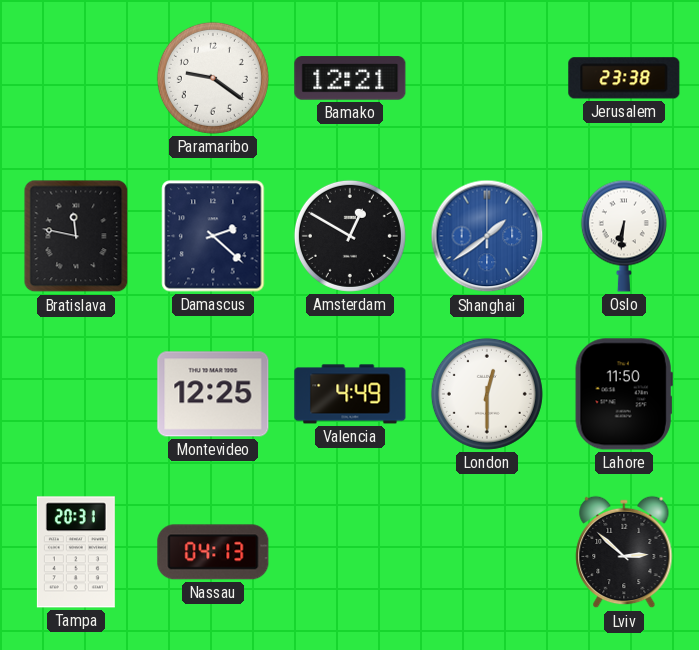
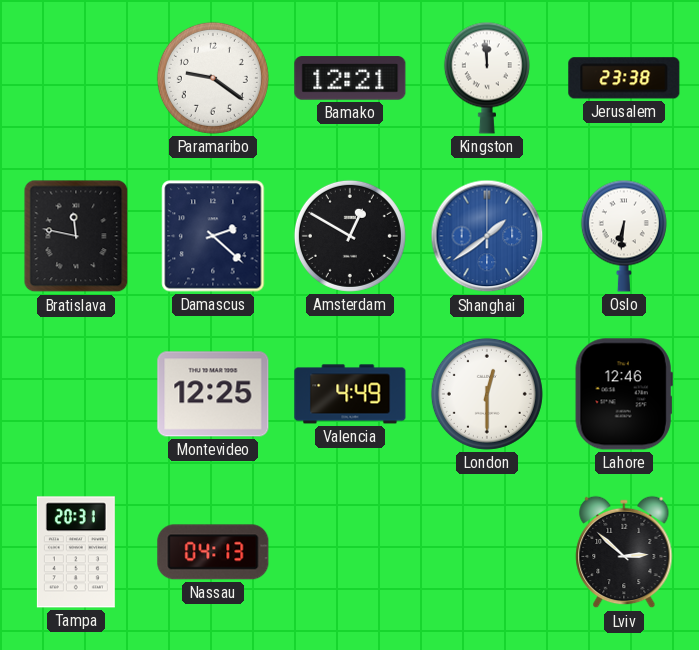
Kingston: none -> 11:59
Lahore: 11:50 -> 12:46
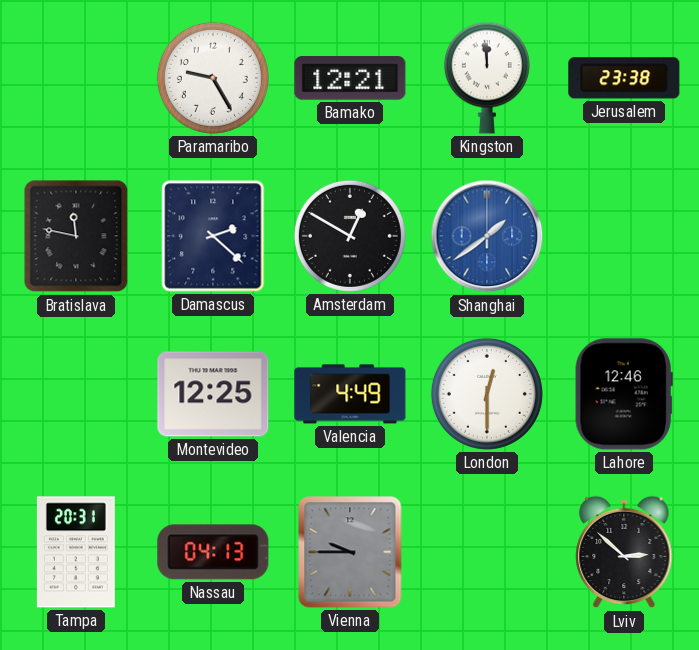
Paramaribo: 9:21 -> 9:25
Oslo: 6:31 -> none
Vienna: none -> 9:45
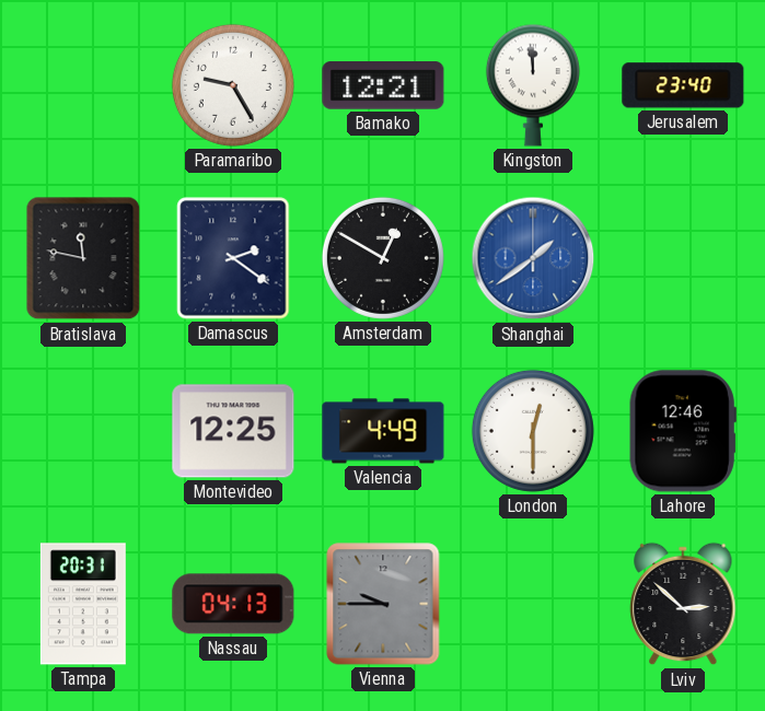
Jerusalem: 23:38 -> 23:40
Damascus: 2:22 -> 2:21
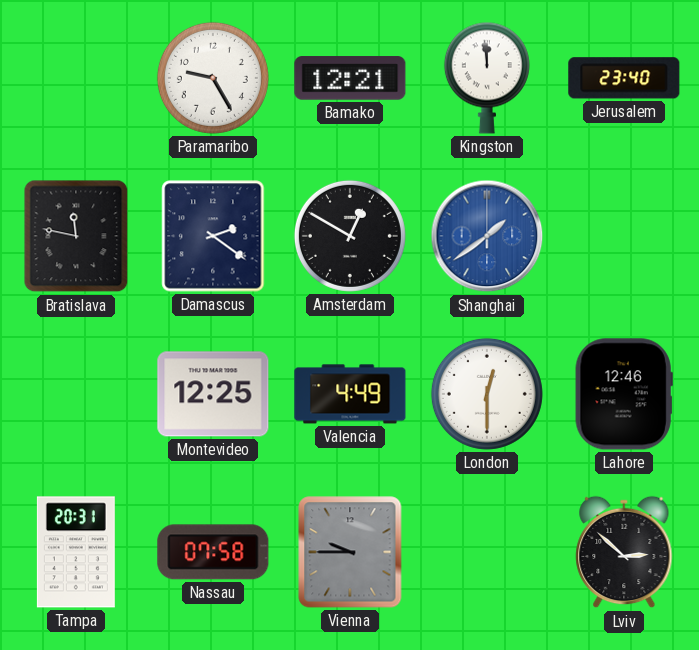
Nassau: 04:13 -> 07:58
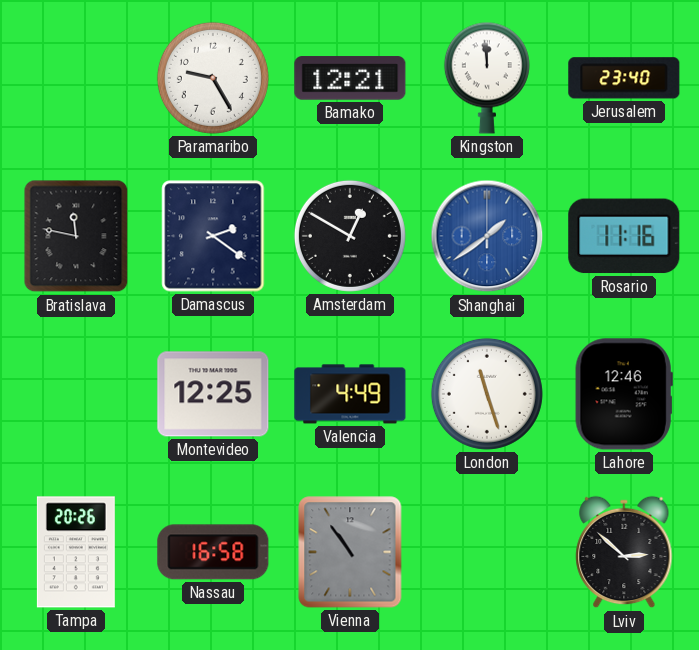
Rosario: none -> 11:16
London: 12:30 -> 11:27
Tampa: 20:31 -> 20:26
Nassau: 07:58 -> 16:58
Vienna: 9:45 -> 10:54
